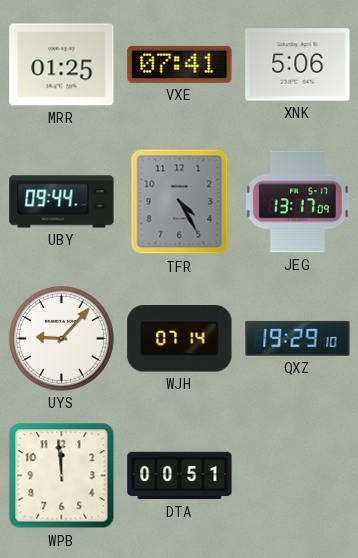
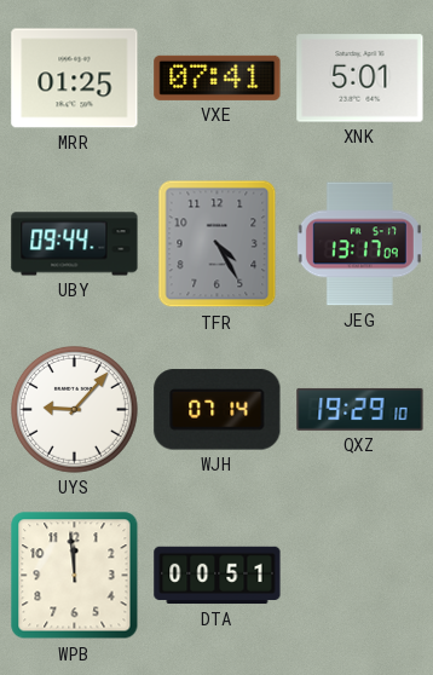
XNK: 5:06 -> 5:01
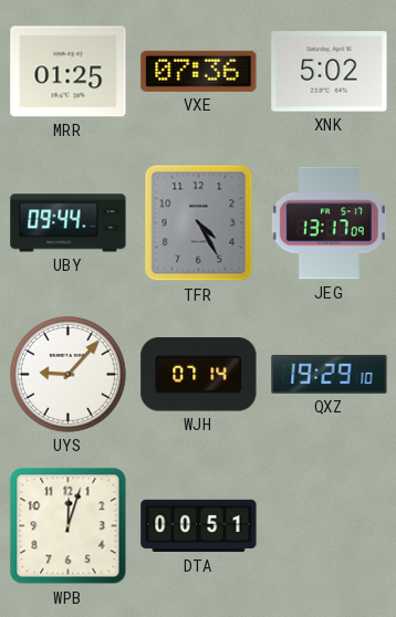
VXE: 07:41 -> 07:36
XNK: 5:01 -> 5:02
WPB: 11:59 -> 12:03
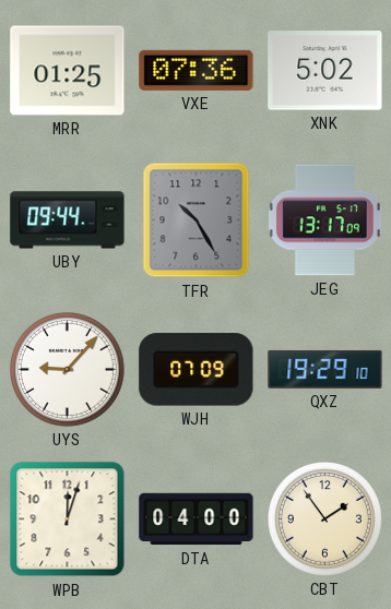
TFR: 4:25 -> 10:25
WJH: 07:14 -> 07:09
DTA: 00:51 -> 04:00
CBT: none -> 1:54
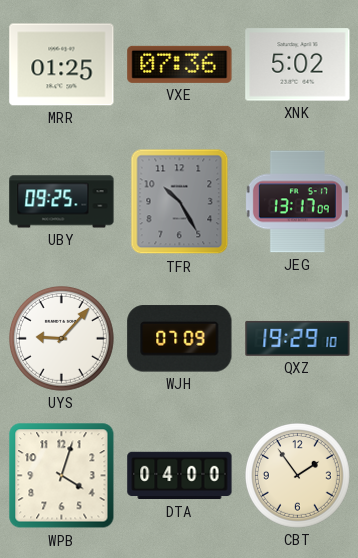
UBY: 09:44 -> 09:25
WPB: 12:03 -> 4:03
